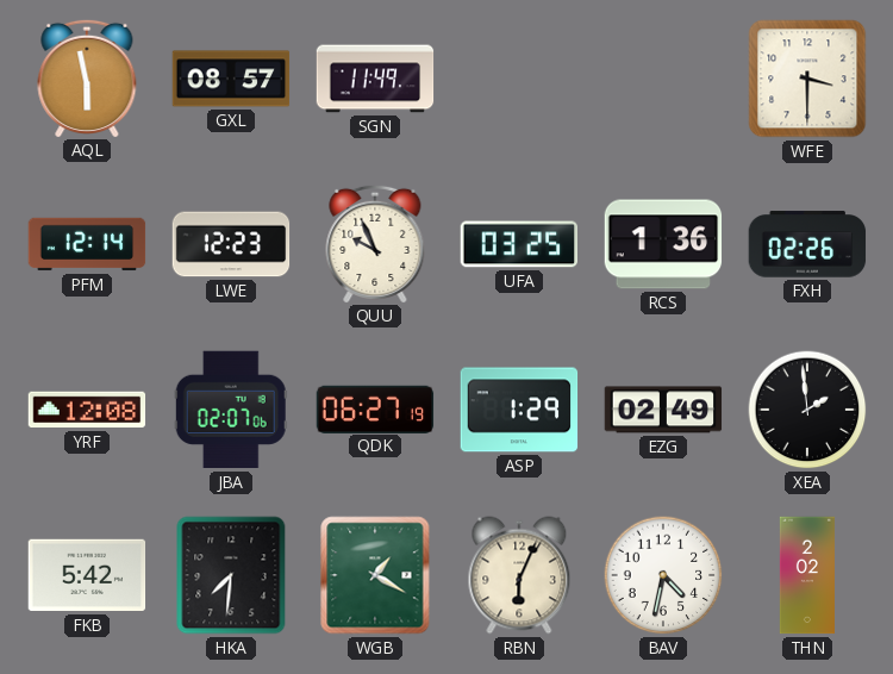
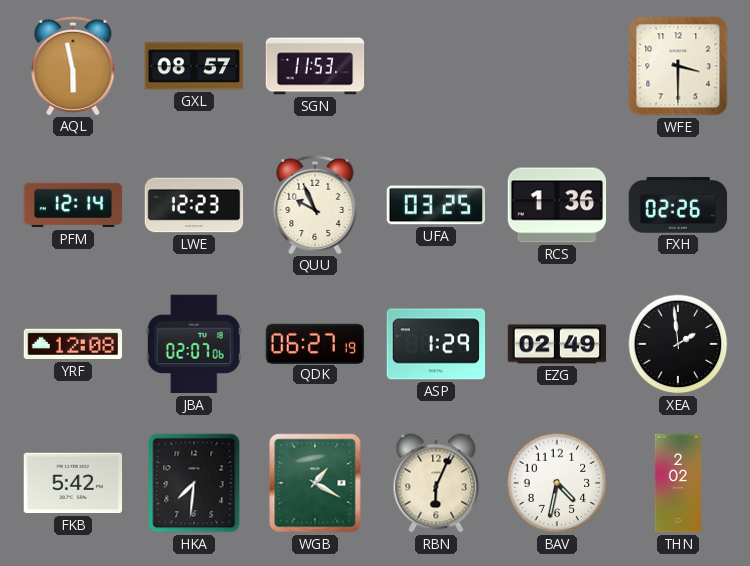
SGN: 11:49 -> 11:53
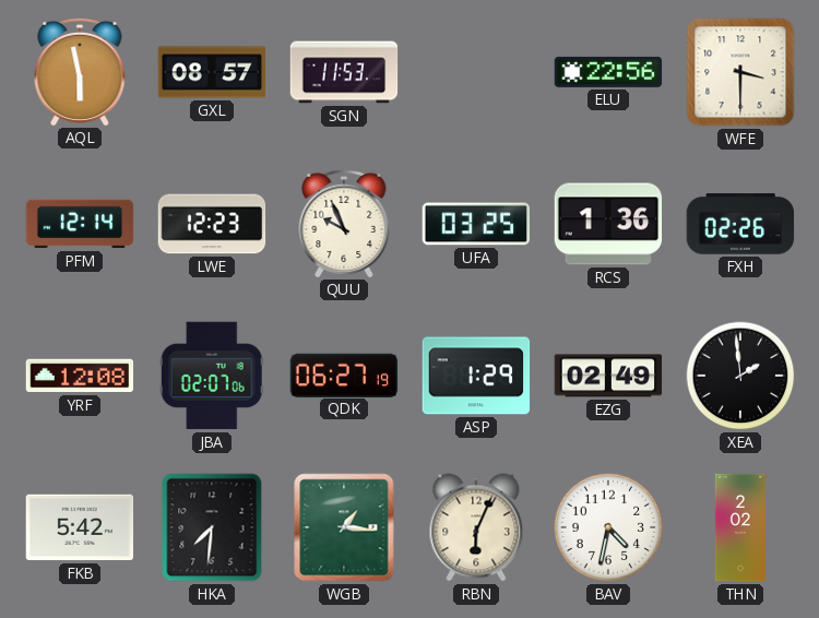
ELU: none -> 22:56
WGB: 1:20 -> 1:16
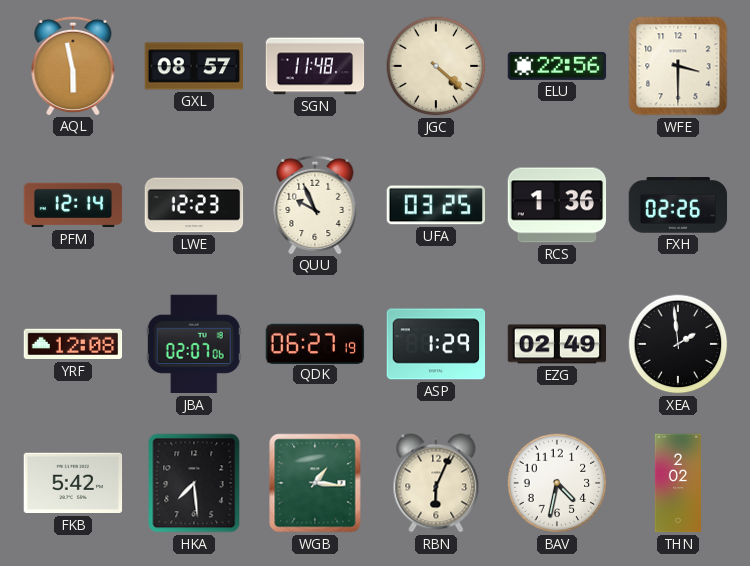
SGN: 11:53 -> 11:48
JGC: none -> 4:22
HKA: 7:31 -> 7:29
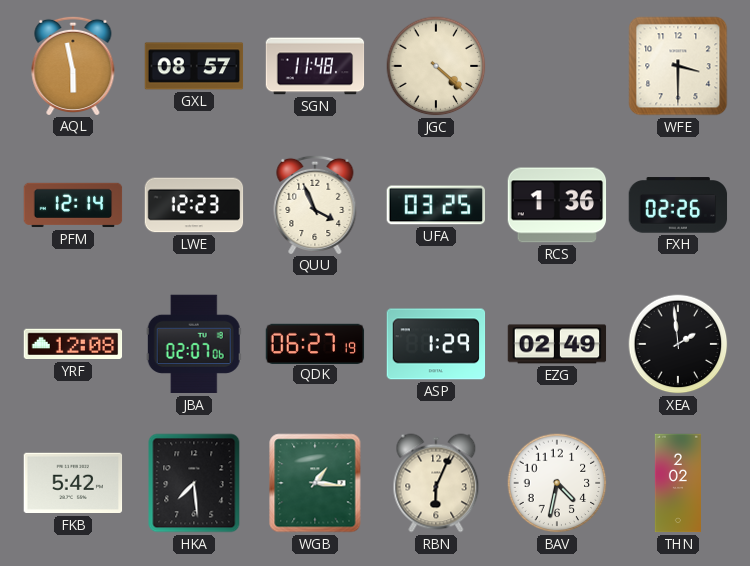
ELU: 22:56 -> none
QUU: 9:56 -> 3:56
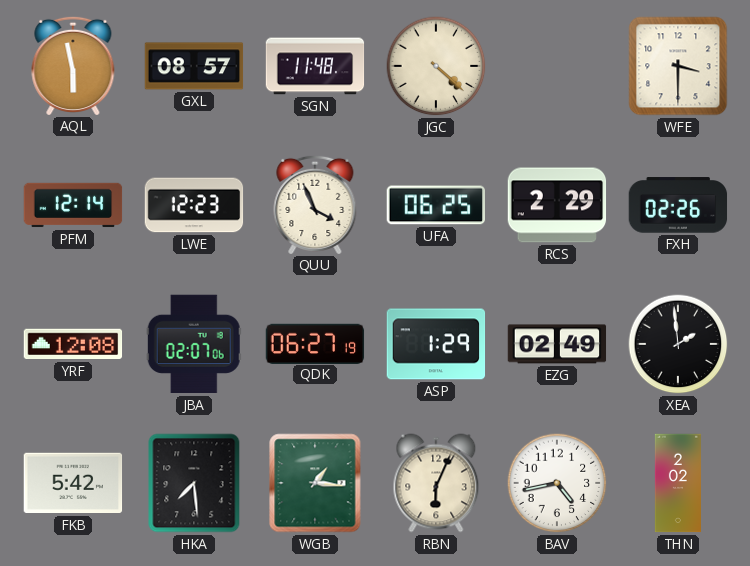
UFA: 03:25 -> 06:25
RCS: 1:36 -> 2:29
BAV: 4:32 -> 4:43
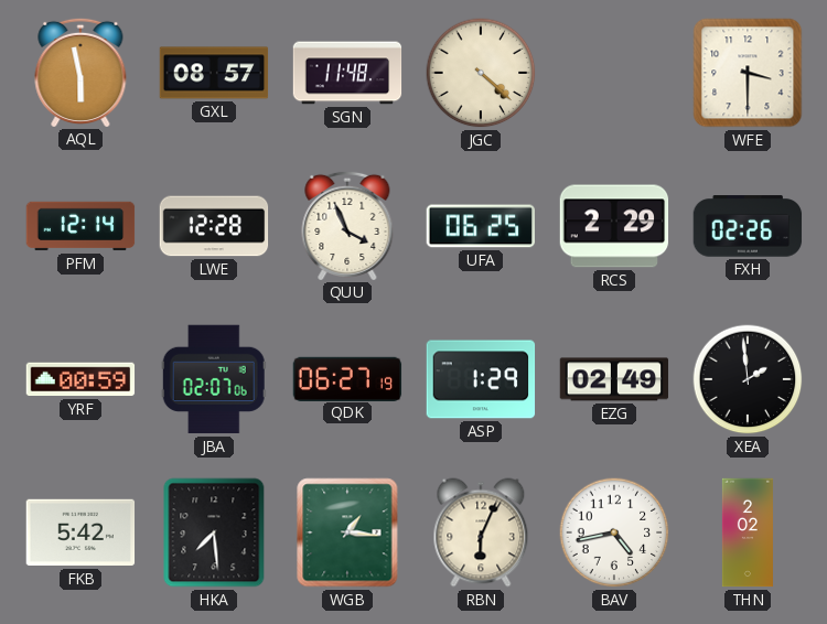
LWE: 12:23 -> 12:28
YRF: 12:08 -> 00:59
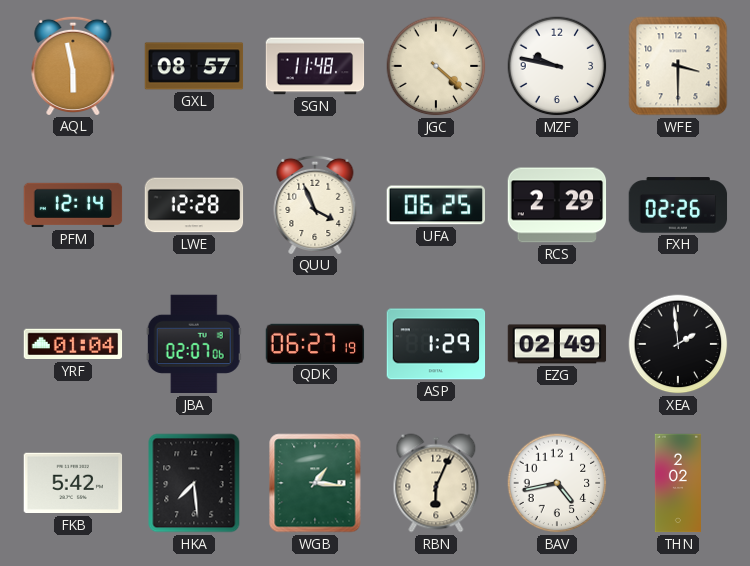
MZF: none -> 9:47
YRF: 00:59 -> 01:04
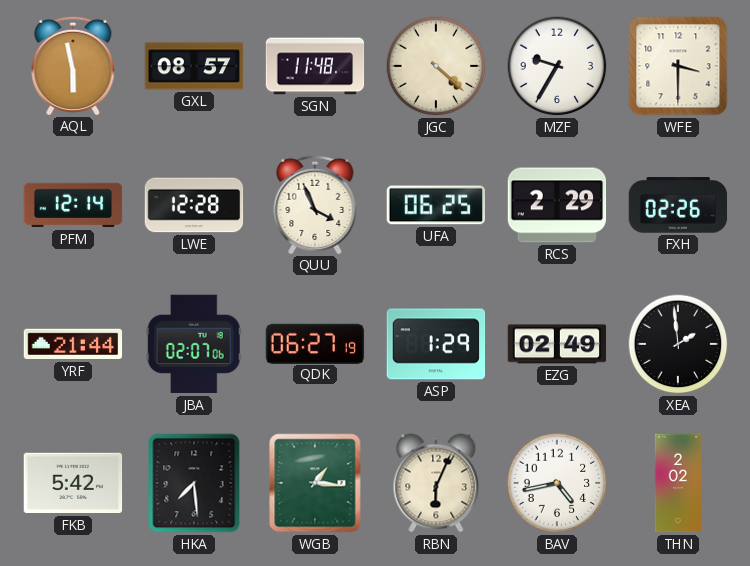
MZF: 9:47 -> 9:35
YRF: 01:04 -> 21:44
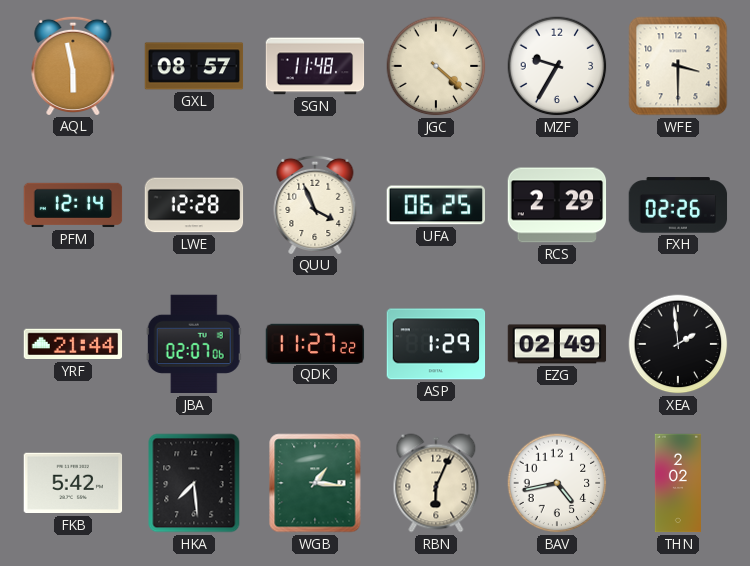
QDK: 06:27 -> 11:27
